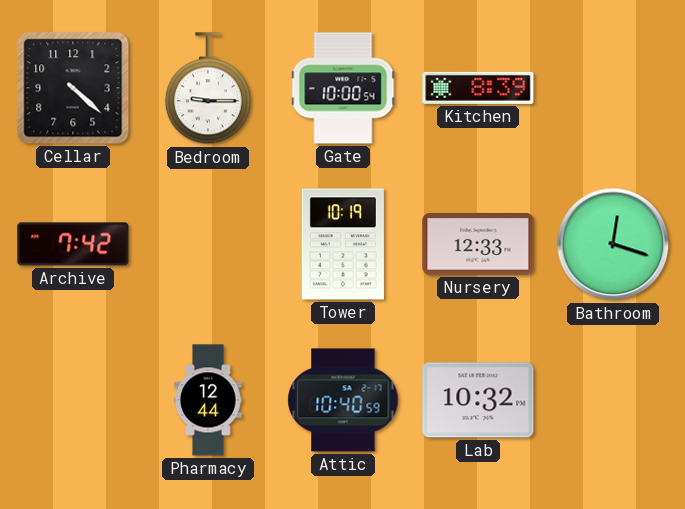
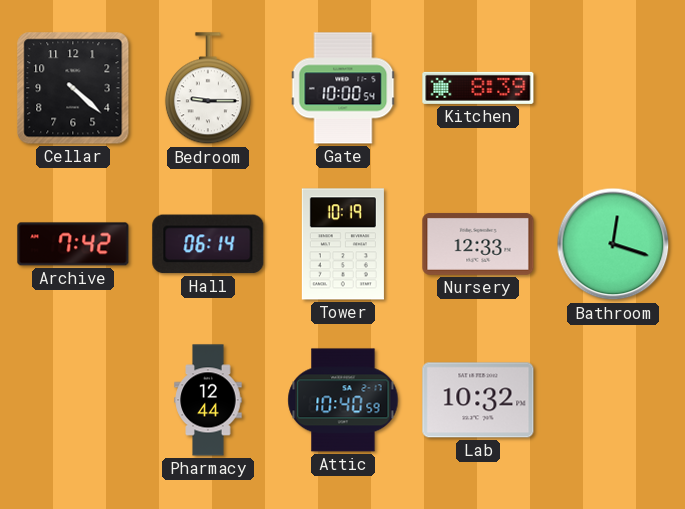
Hall: none -> 06:14
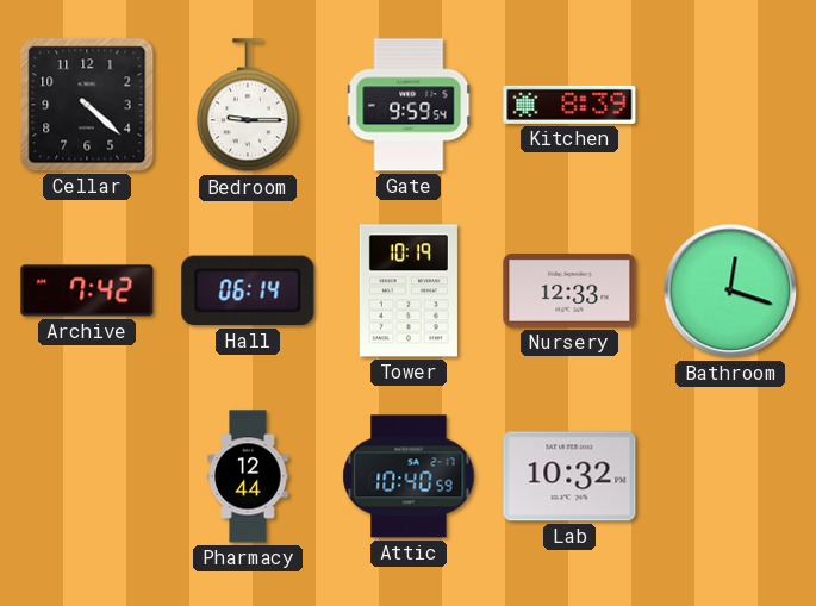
Gate: 10:00 -> 9:59
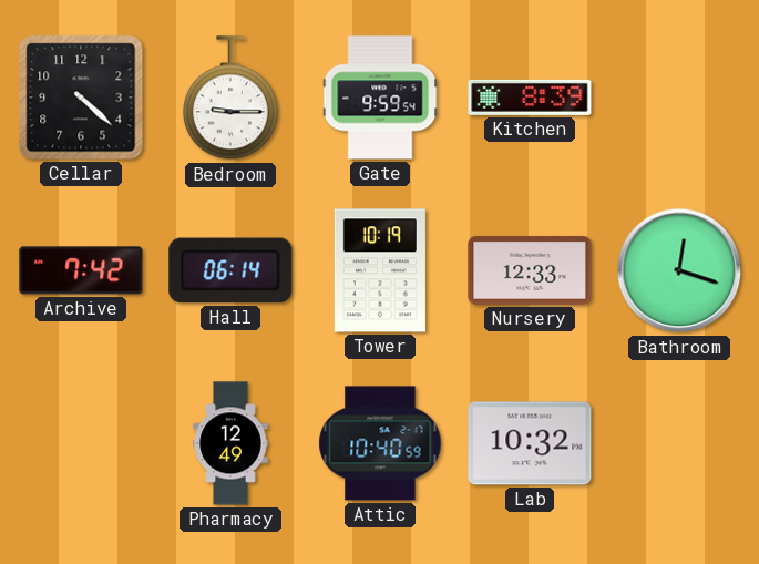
Pharmacy: 12:44 -> 12:49
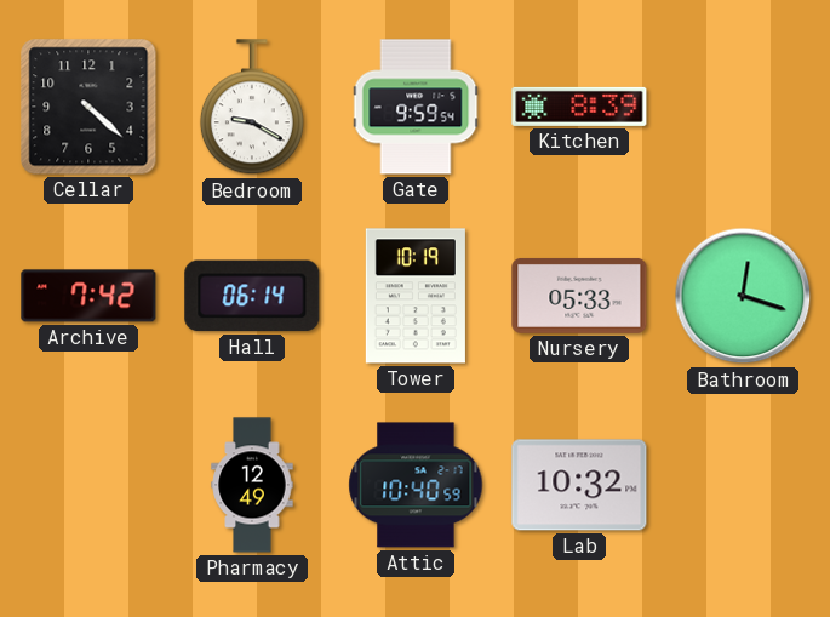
Bedroom: 9:15 -> 9:20
Nursery: 12:33 -> 05:33
